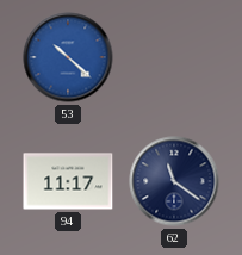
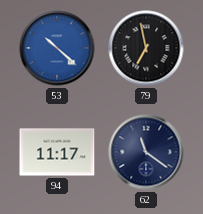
79: none -> 6:58
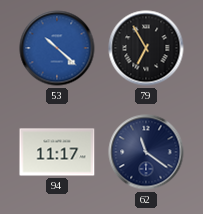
79: 6:58 -> 6:55
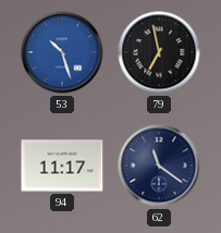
53: 10:22 -> 10:27
79: 6:55 -> 6:58
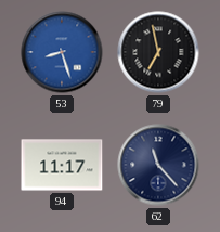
53: 10:27 -> 8:27
62: 11:21 -> 11:23
